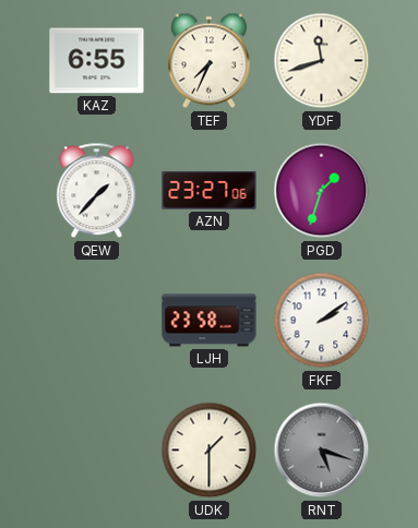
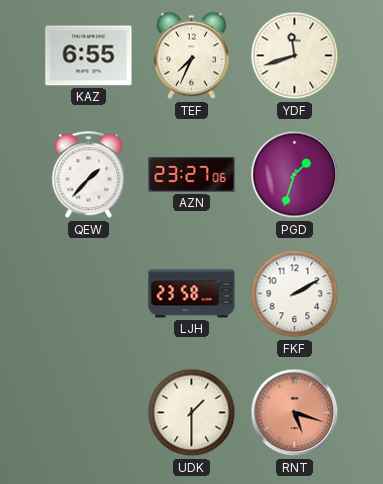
FKF: 2:09 -> 2:10
RNT dial: grey -> salmon
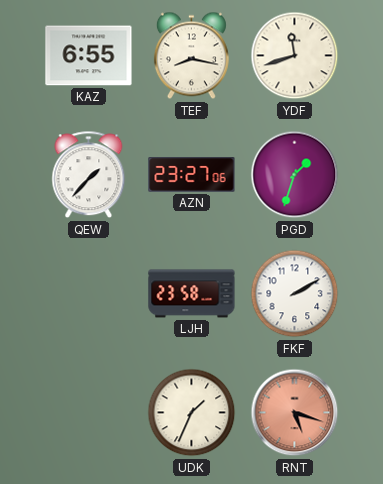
TEF: 7:34 -> 8:17
UDK: 1:30 -> 1:34
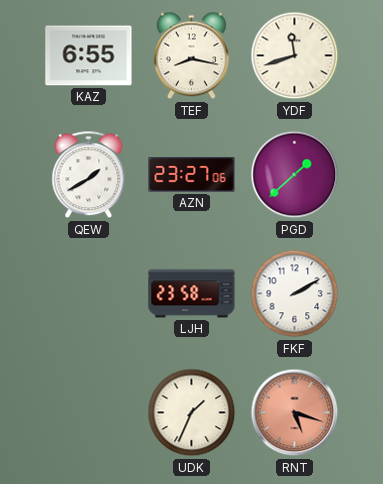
QEW: 1:37 -> 1:40
PGD: 1:33 -> 1:38
